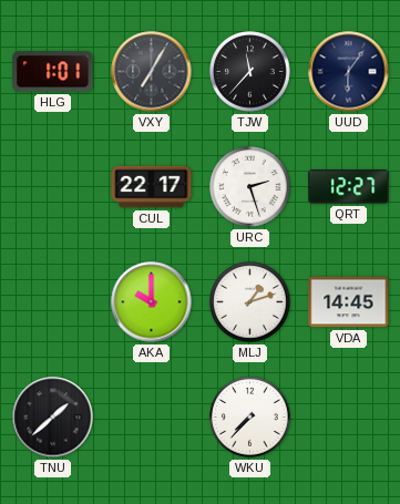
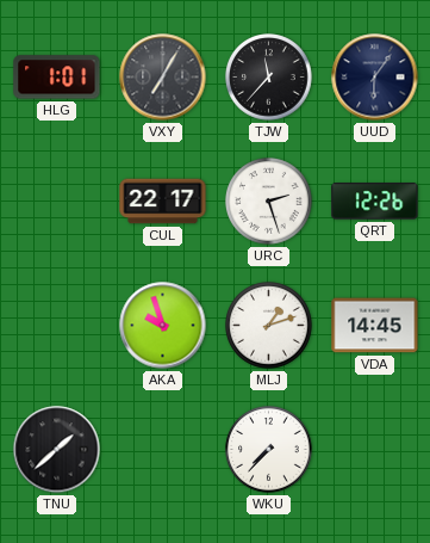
QRT: 12:27 -> 12:26
AKA: 10:00 -> 9:57
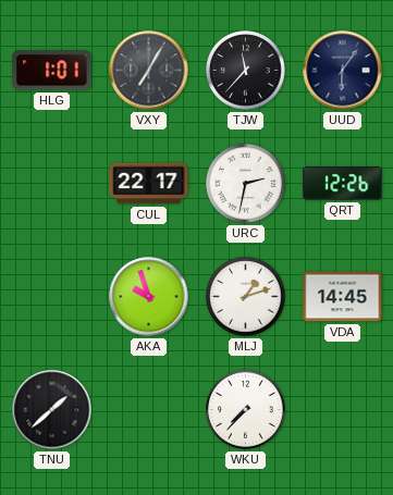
URC: 2:27 -> 2:32
